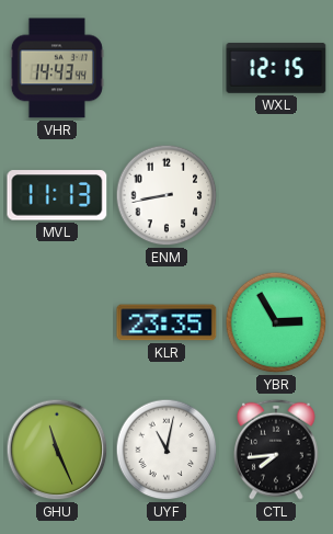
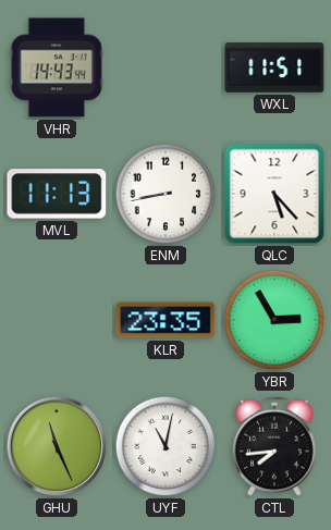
WXL: 12:15 -> 11:51
QLC: none -> 5:23
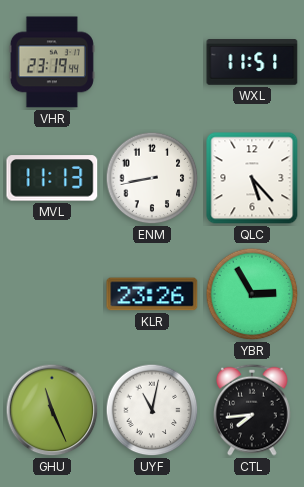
VHR: 14:43 -> 23:19
KLR: 23:35 -> 23:26
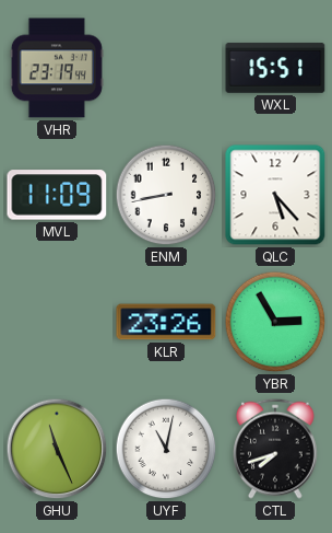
WXL: 11:51 -> 15:51
MVL: 11:13 -> 11:09
CTL: 7:44 -> 7:42
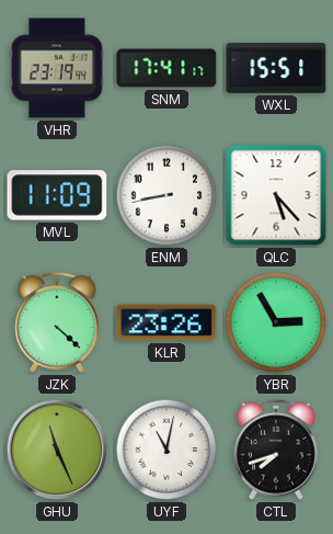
SNM: none -> 17:41
JZK: none -> 4:22
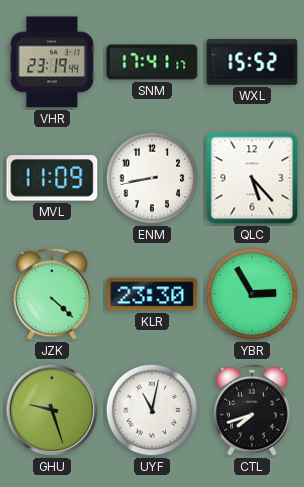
WXL: 15:51 -> 15:52
KLR: 23:26 -> 23:30
GHU: 11:26 -> 9:27
